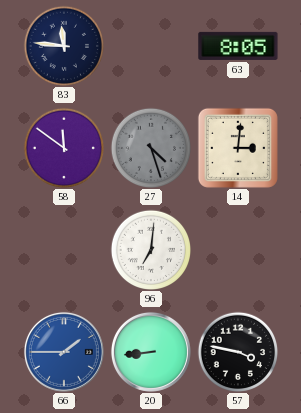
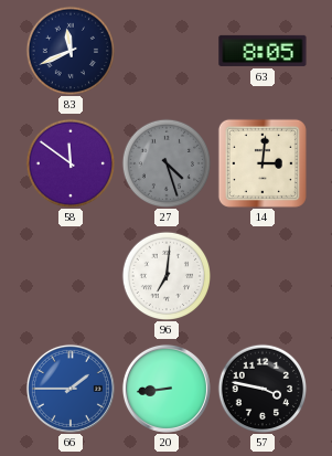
83: 11:46 -> 11:41
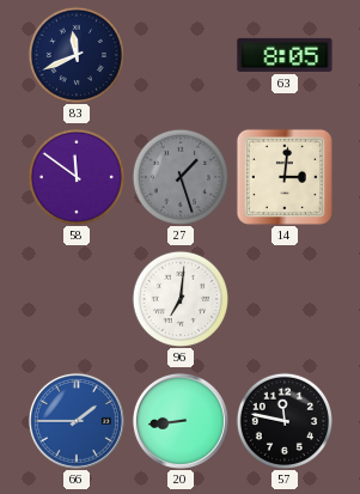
27: 4:27 -> 1:27
57: 3:47 -> 11:47
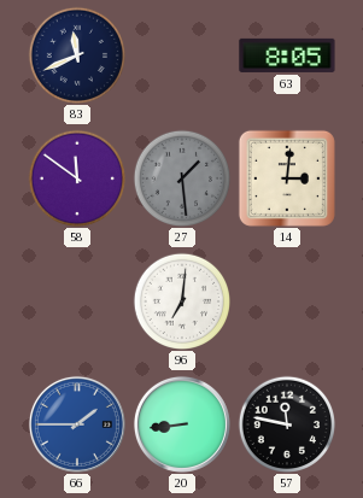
27: 1:27 -> 1:29
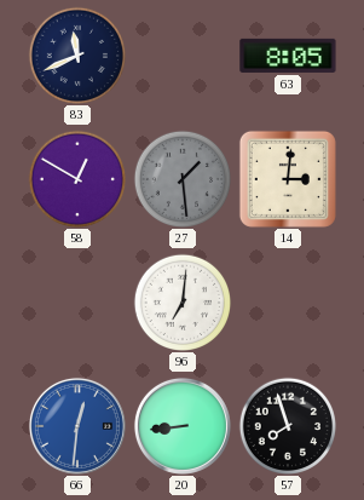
58: 11:51 -> 12:50
66: 1:45 -> 12:31
57: 11:47 -> 7:57
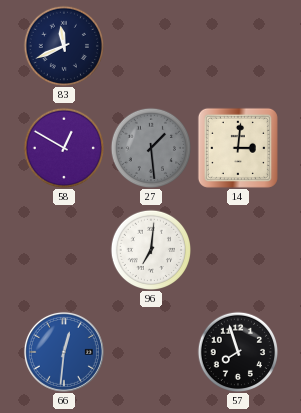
63: 8:05 -> none
20: 8:44 -> none
